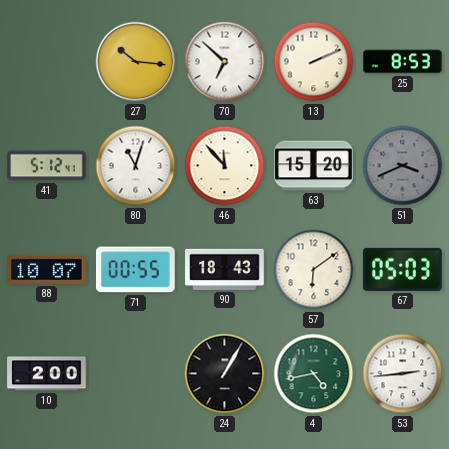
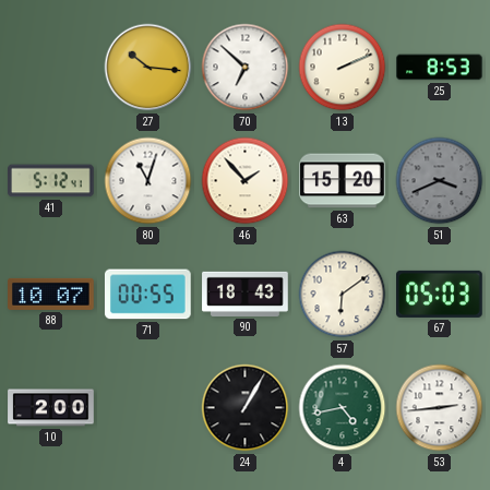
46: 11:53 -> 1:53
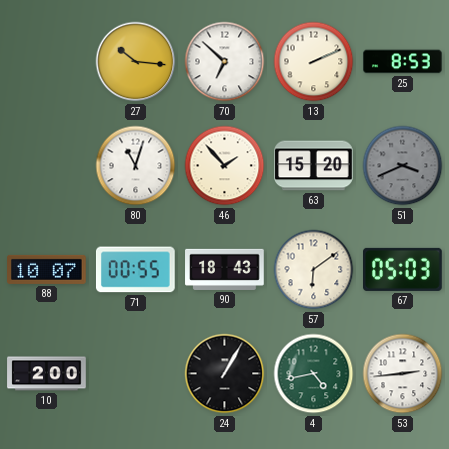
41: 5:12 -> none
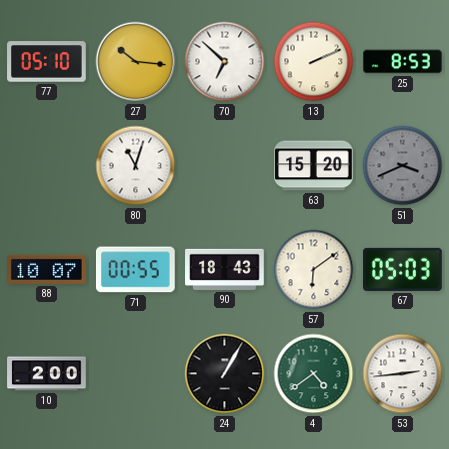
77: none -> 05:10
46: 1:53 -> none
4: 4:43 -> 4:39
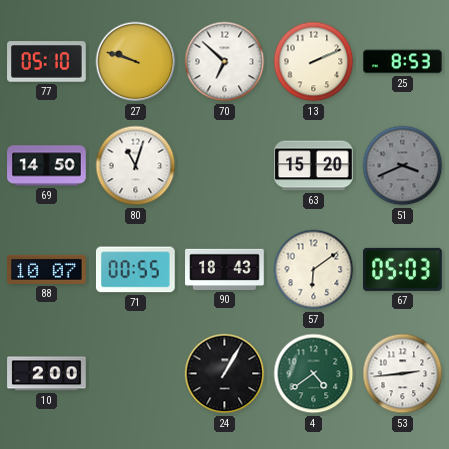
27: 10:16 -> 9:48
69: none -> 14:50
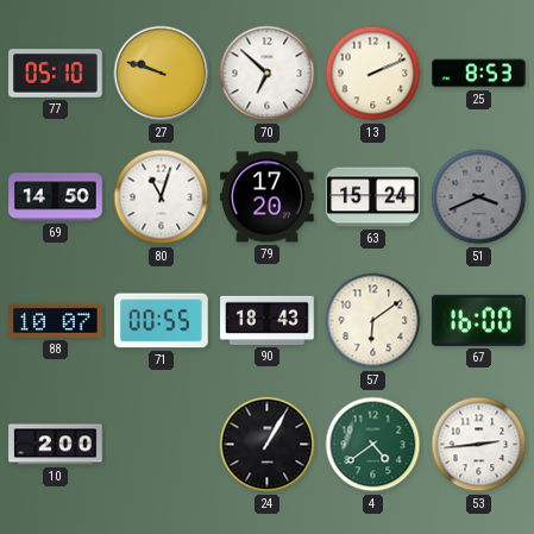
79: none -> 17:20
63: 15:20 -> 15:24
67: 05:03 -> 16:00
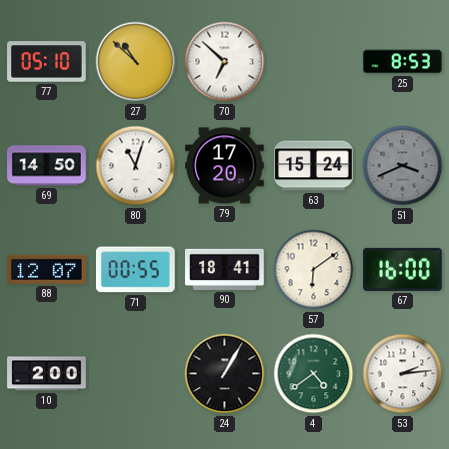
27: 9:48 -> 10:52
13: 2:11 -> none
88: 10:07 -> 12:07
90: 18:43 -> 18:41
53: 2:44 -> 2:14
